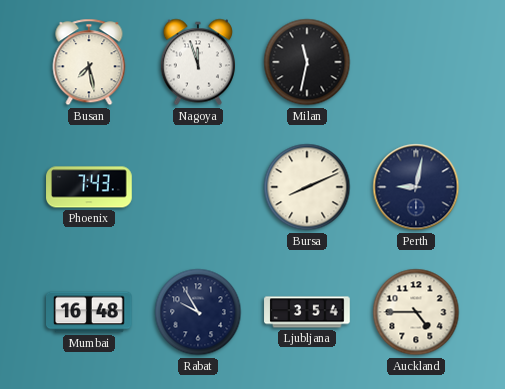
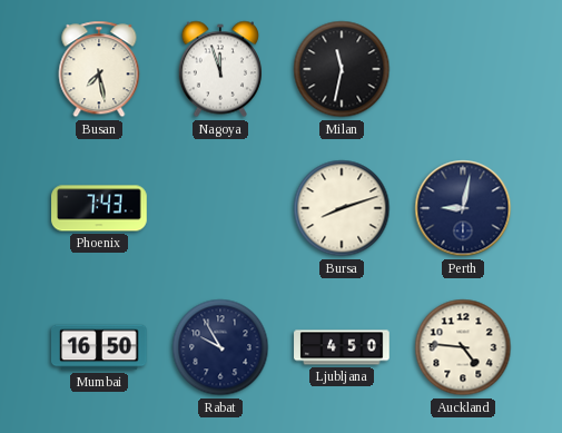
Bursa: 8:11 -> 8:12
Mumbai: 16:48 -> 16:50
Ljubljana: 3:54 -> 4:50
Auckland: 4:45 -> 4:46
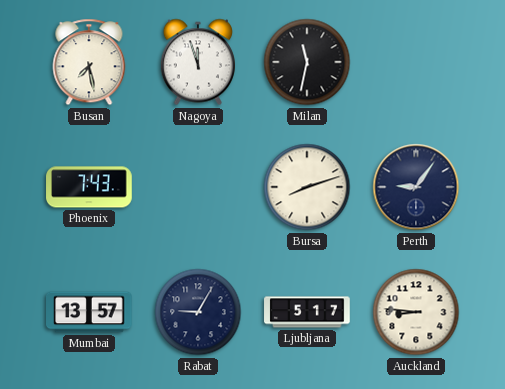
Perth: 9:02 -> 9:06
Mumbai: 16:50 -> 13:57
Rabat: 9:55 -> 9:05
Ljubljana: 4:50 -> 5:17
Auckland: 4:46 -> 8:46
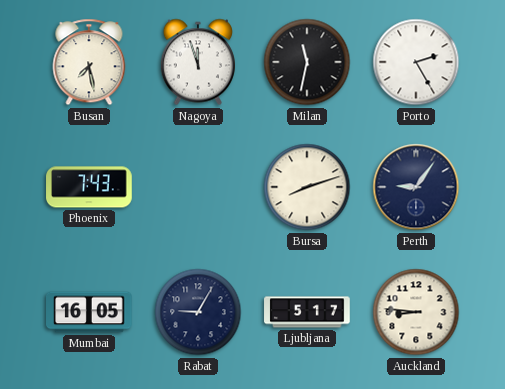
Porto: none -> 2:25
Mumbai: 13:57 -> 16:05
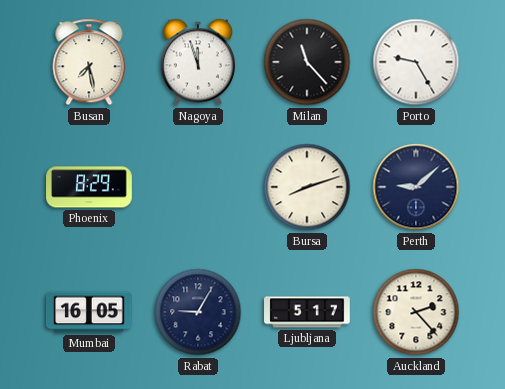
Milan: 11:32 -> 11:23
Porto: 2:25 -> 9:25
Phoenix: 7:43 -> 8:29
Perth: 9:06 -> 9:08
Auckland: 8:46 -> 2:23
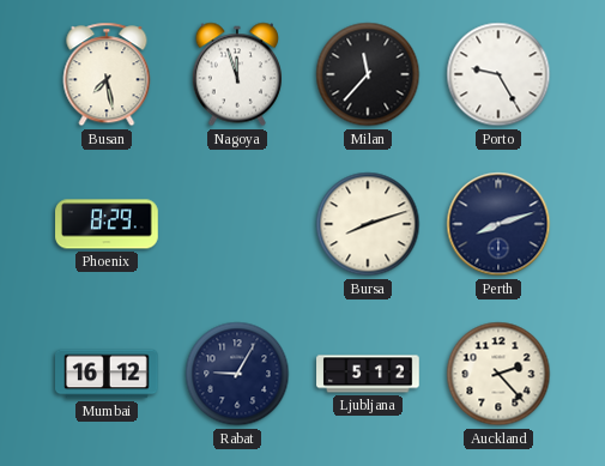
Milan: 11:23 -> 11:37
Perth: 9:08 -> 8:12
Mumbai: 16:05 -> 16:12
Ljubljana: 5:17 -> 5:12
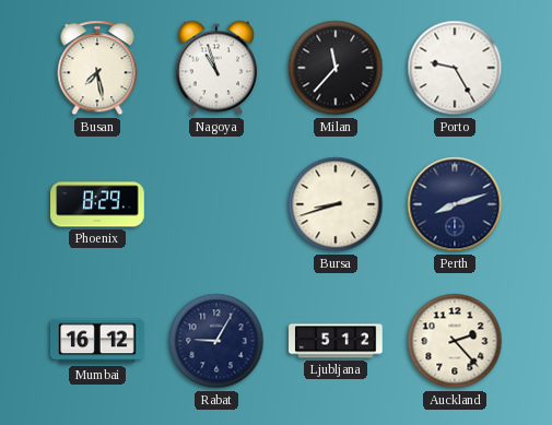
Nagoya: 11:57 -> 10:57
Bursa: 8:12 -> 8:42
